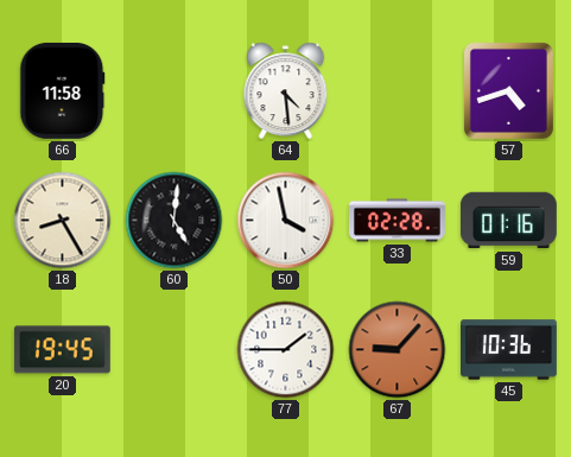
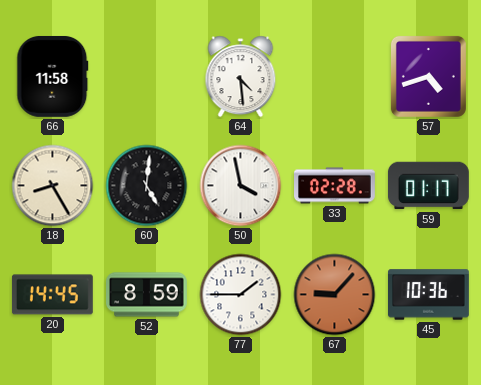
59: 01:16 -> 01:17
20: 19:45 -> 14:45
52: none -> 8:59
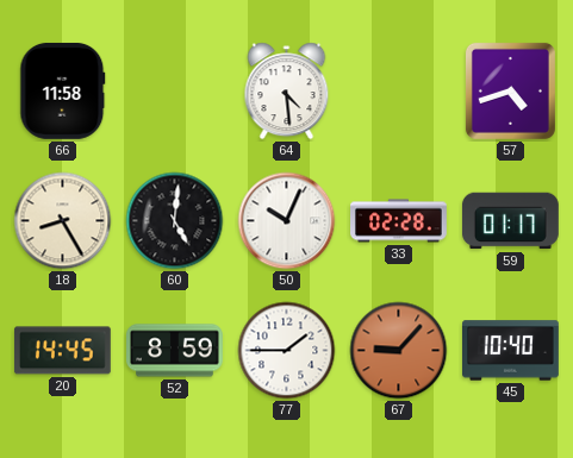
50: 3:58 -> 10:04
45: 10:36 -> 10:40
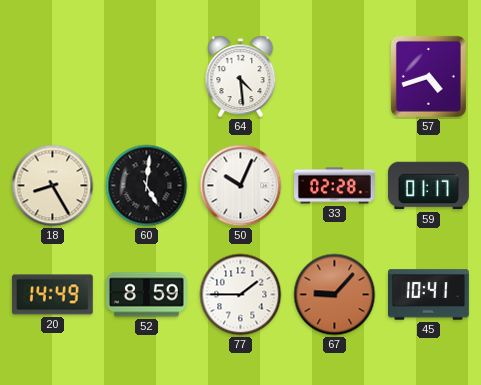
66: 11:58 -> none
20: 14:45 -> 14:49
45: 10:40 -> 10:41
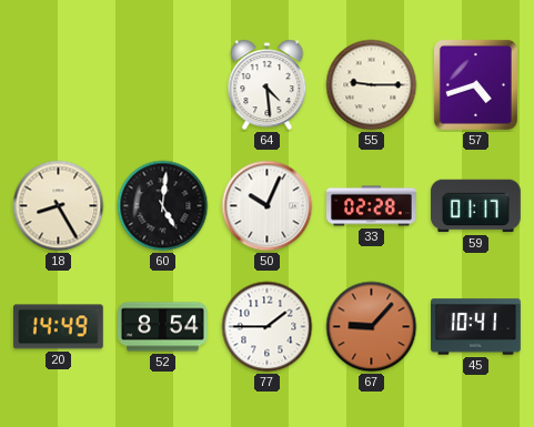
55: none -> 9:15
52: 8:59 -> 8:54
